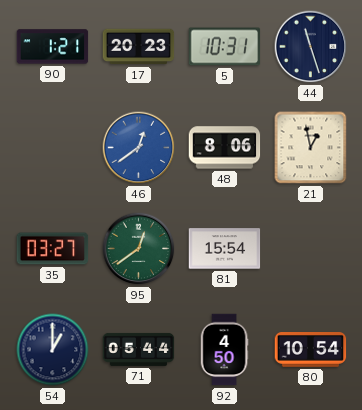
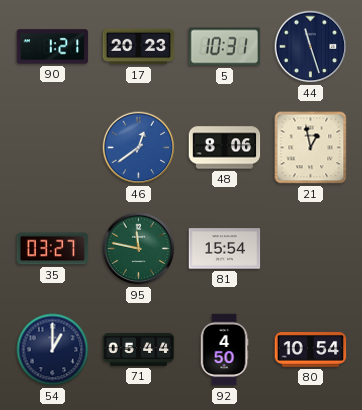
95: 12:39 -> 11:47
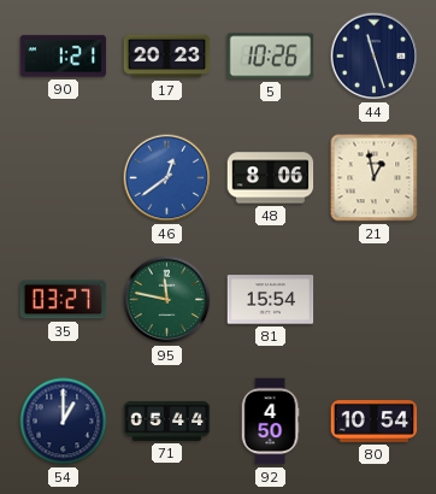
5: 10:31 -> 10:26
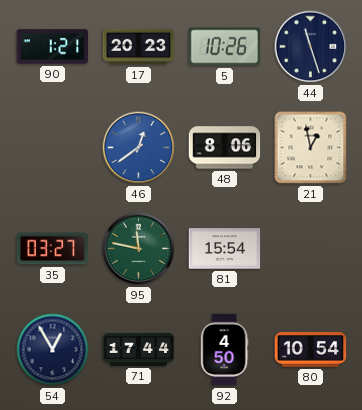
54: 1:00 -> 12:55
71: 05:44 -> 17:44
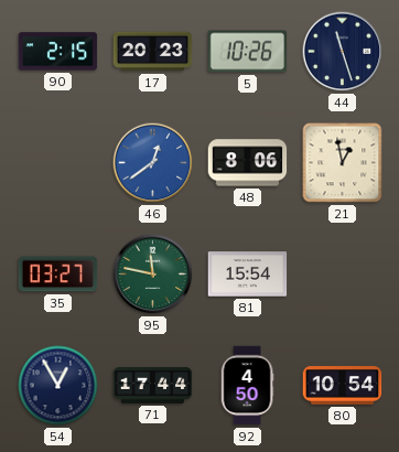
90: 1:21 -> 2:15
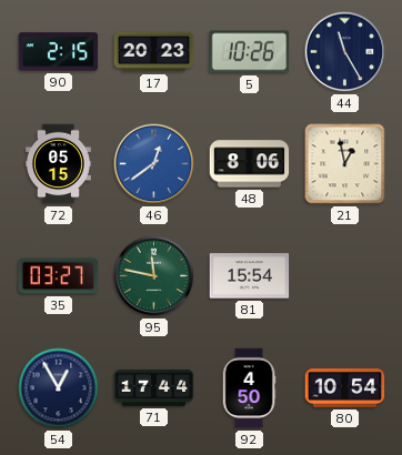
44: 11:27 -> 11:25
72: none -> 05:15
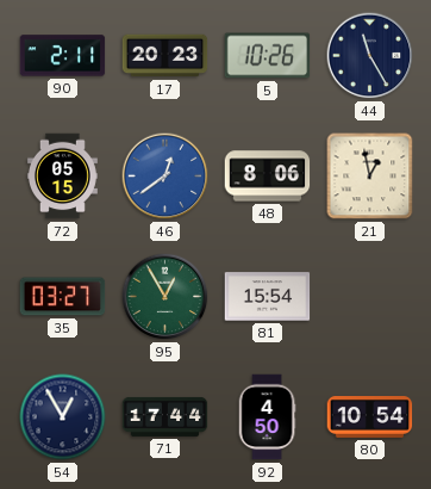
90: 2:15 -> 2:11
95: 11:47 -> 12:55
